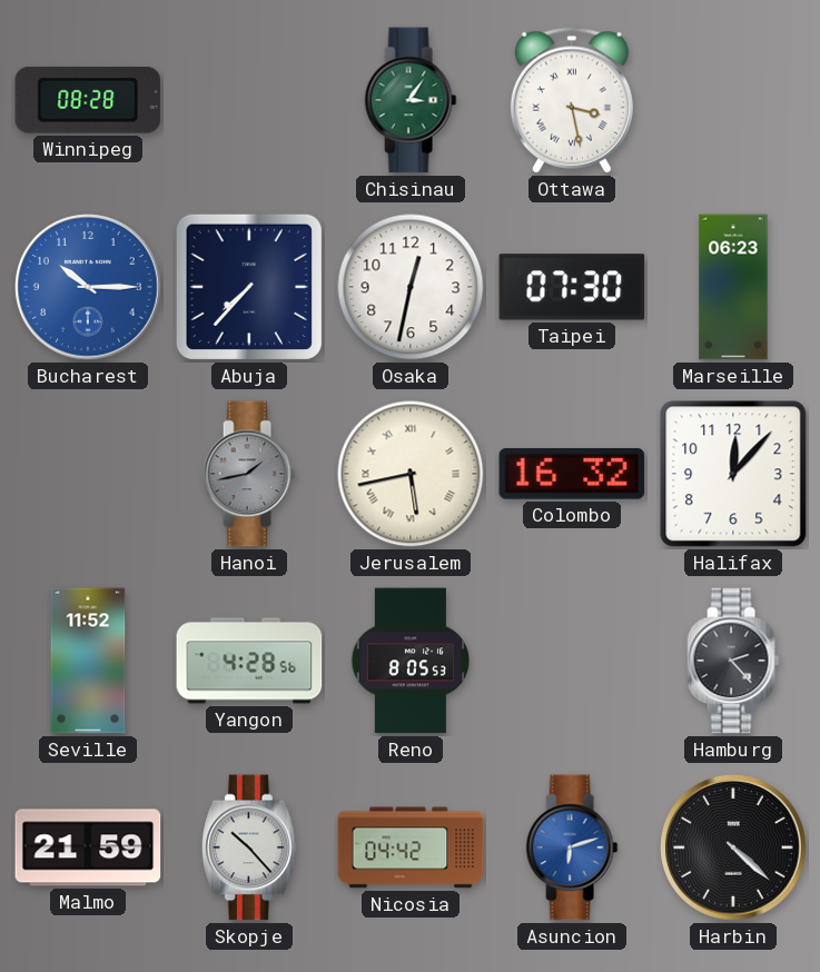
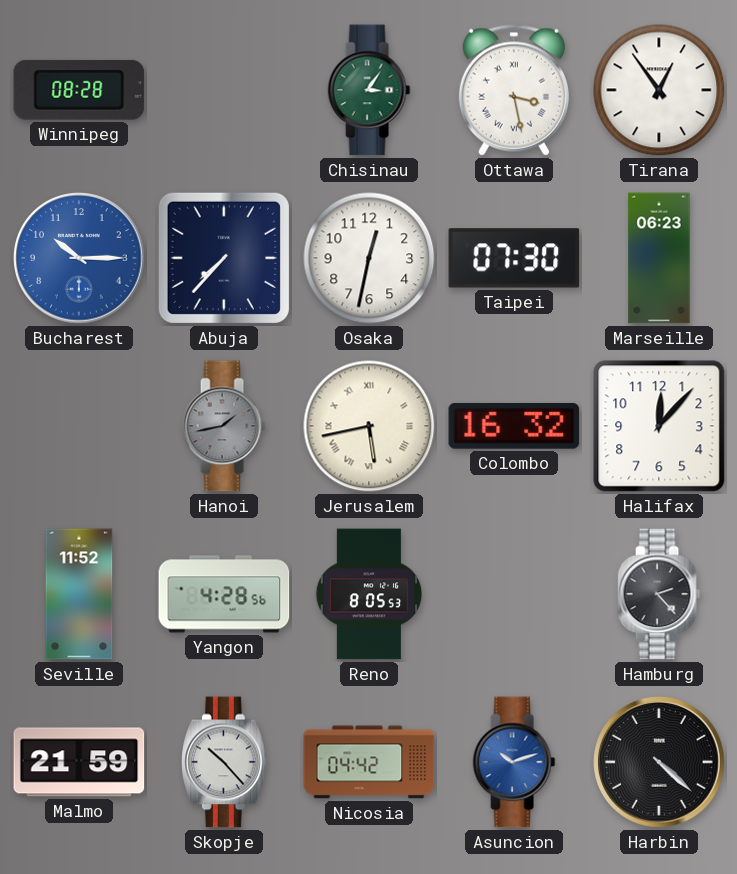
Tirana: none -> 12:54
Asuncion: 6:12 -> 10:12
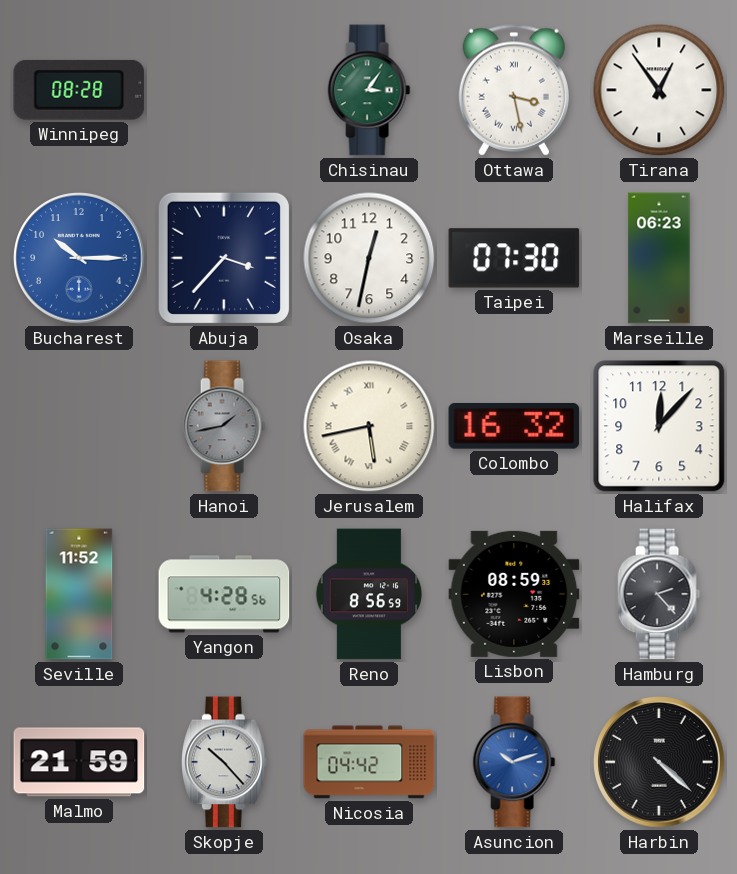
Abuja: 7:37 -> 3:37
Reno: 8:05 -> 8:56
Lisbon: none -> 08:59
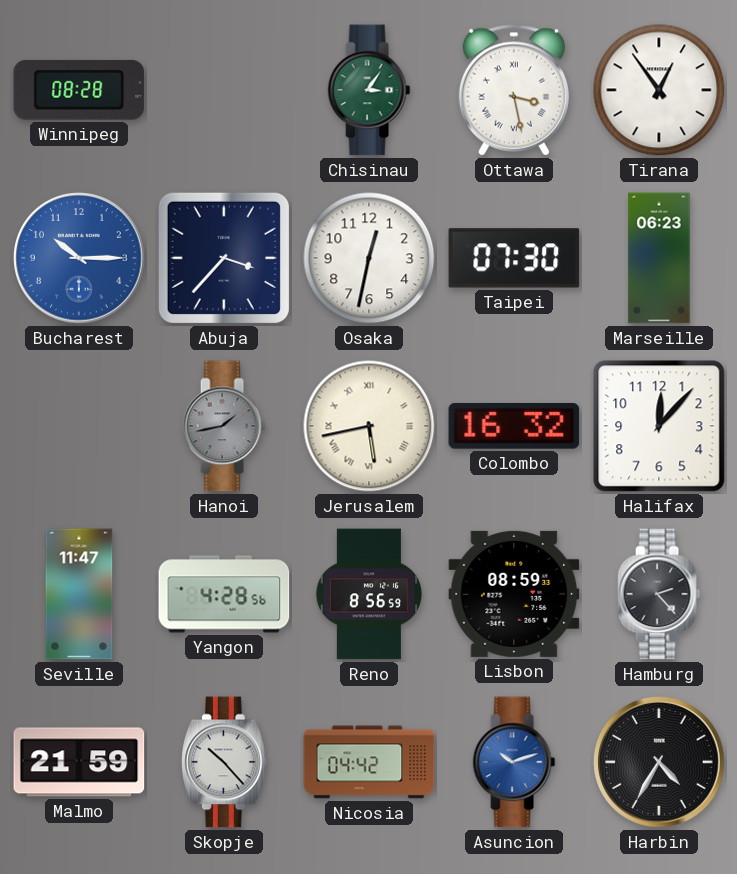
Seville: 11:52 -> 11:47
Harbin: 4:22 -> 4:35
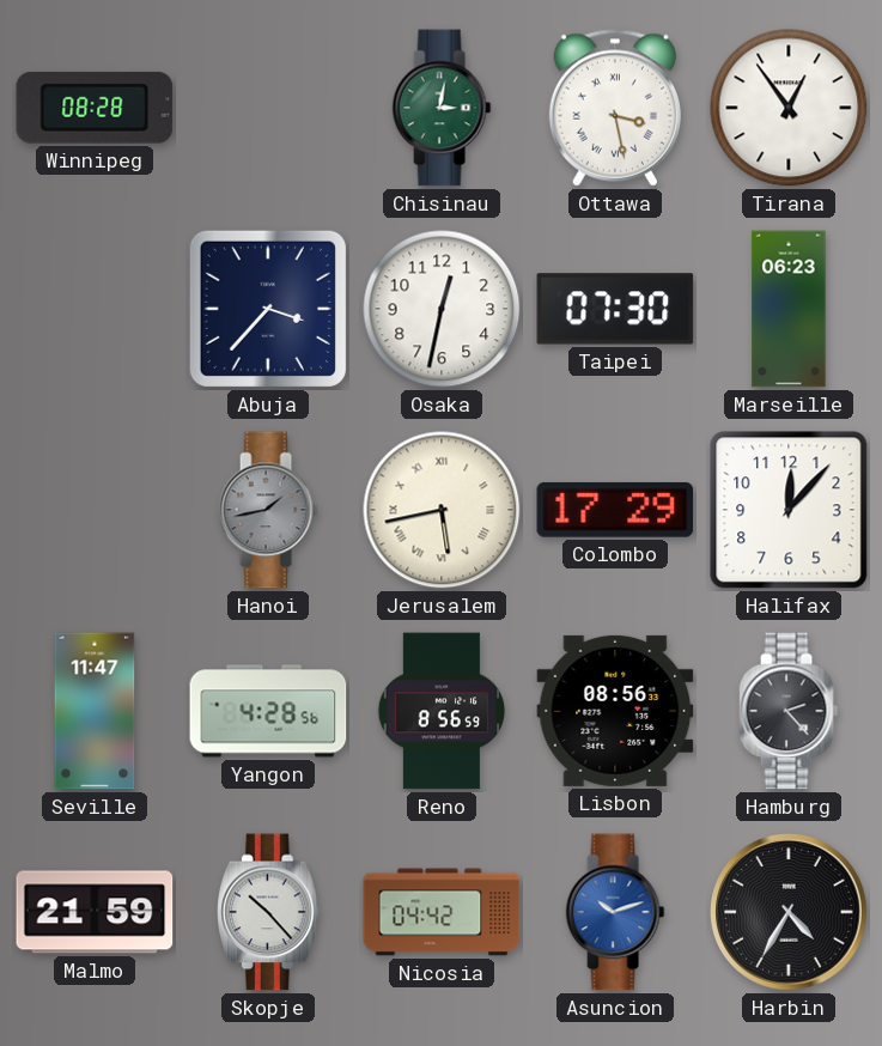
Chisinau: 3:06 -> 3:02
Bucharest: 10:15 -> none
Colombo: 16:32 -> 17:29
Lisbon: 08:59 -> 08:56
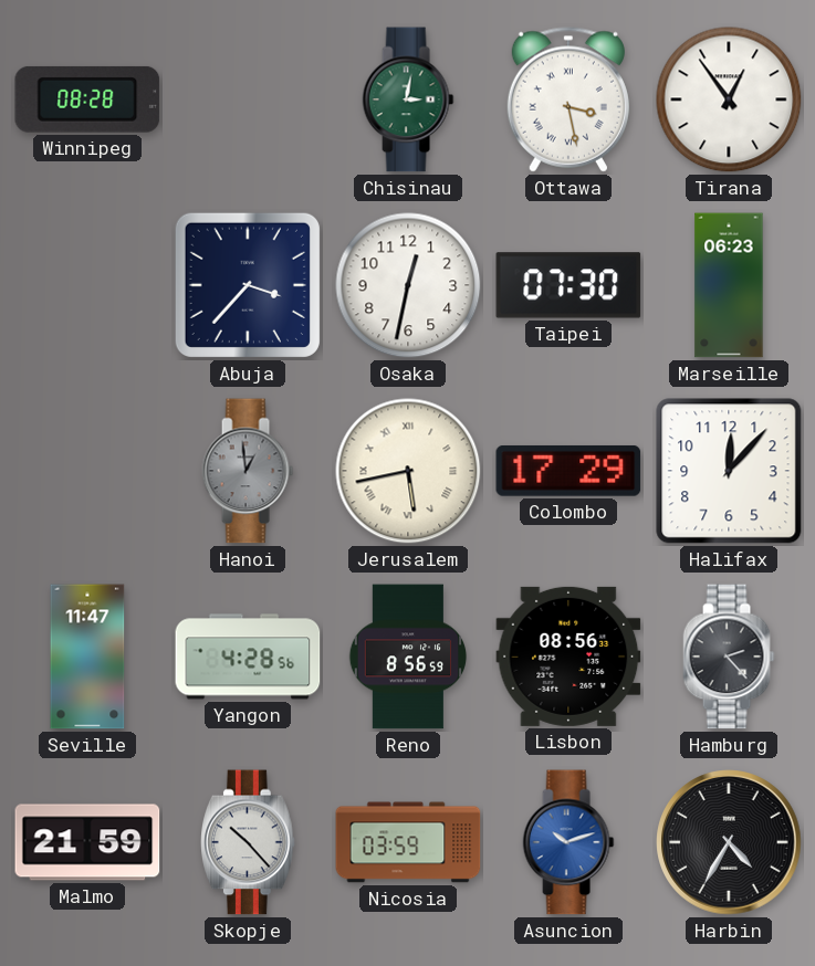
Hanoi: 1:43 -> 12:59
Nicosia: 04:42 -> 03:59
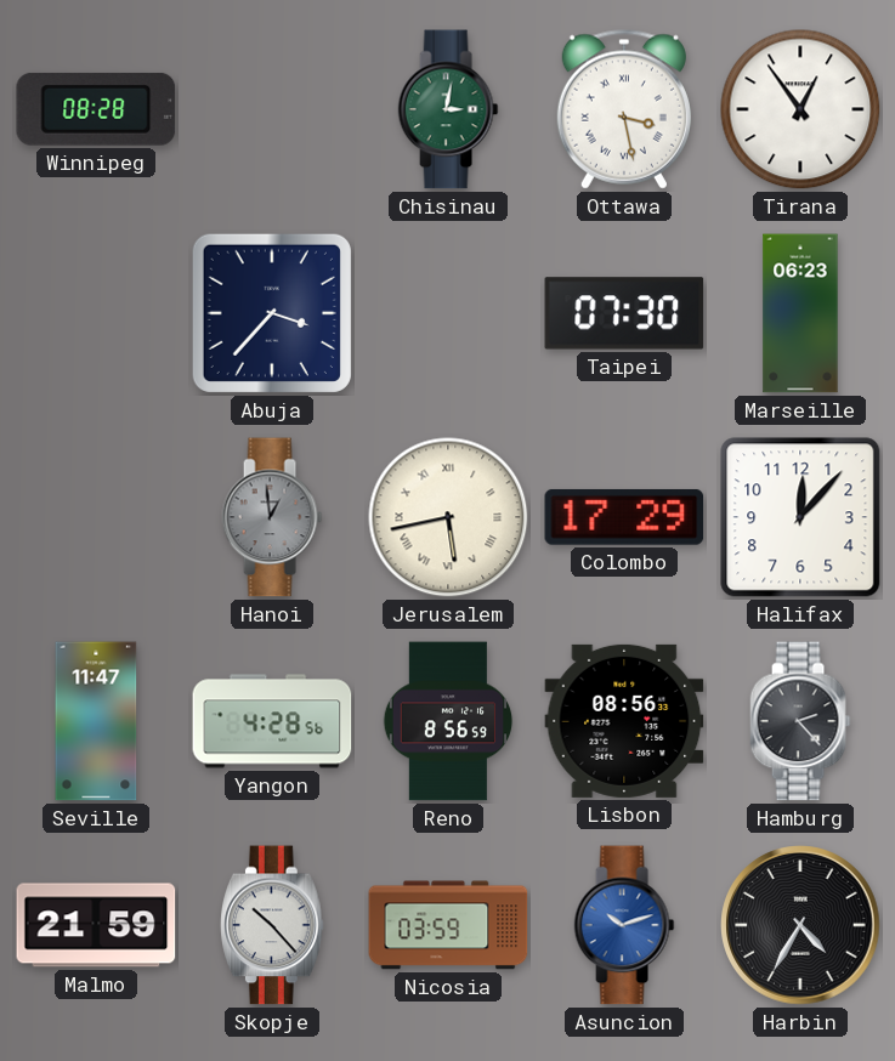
Osaka: 12:32 -> none
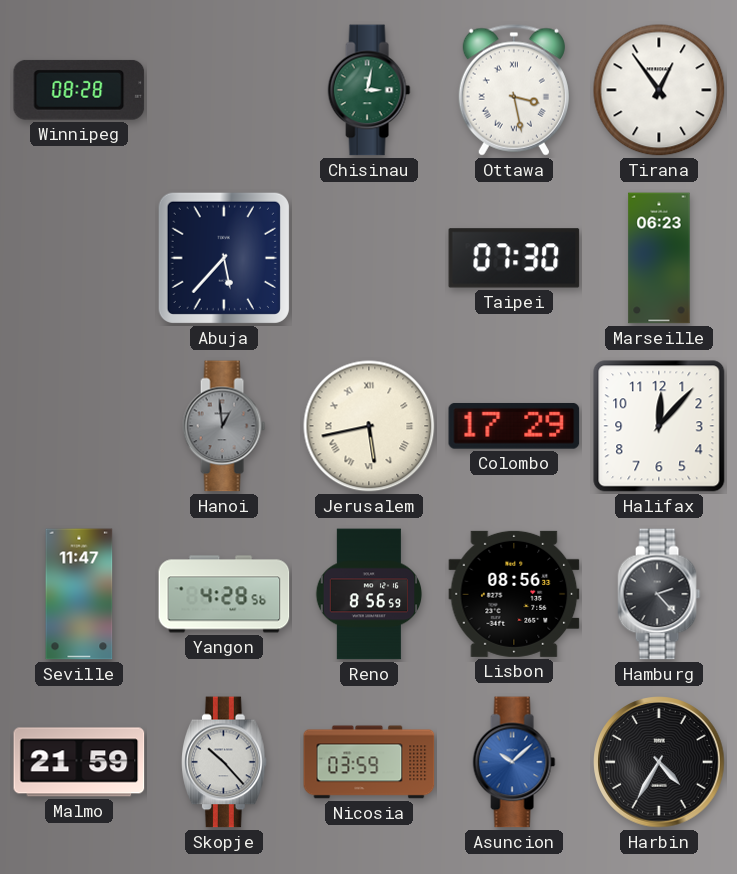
Abuja: 3:37 -> 5:37
Asuncion: 10:12 -> 10:08
